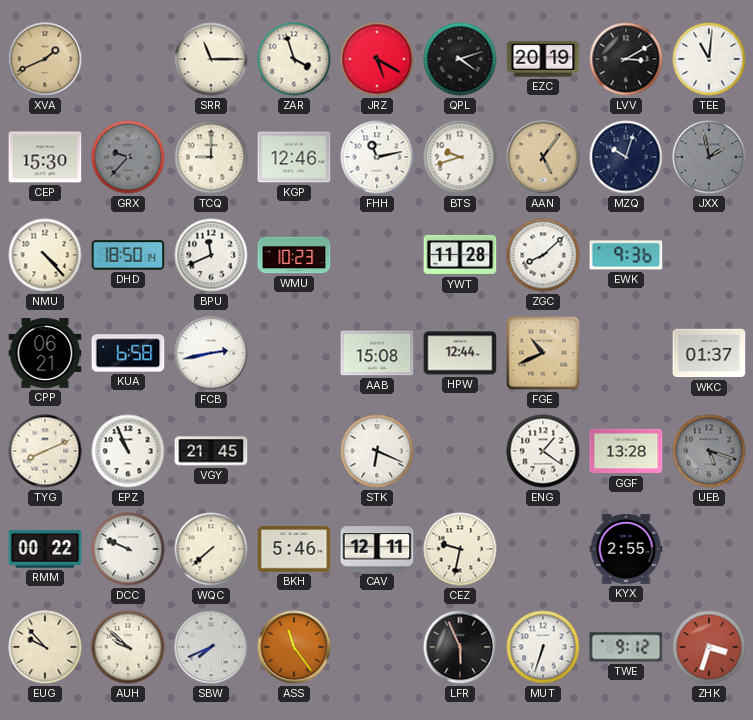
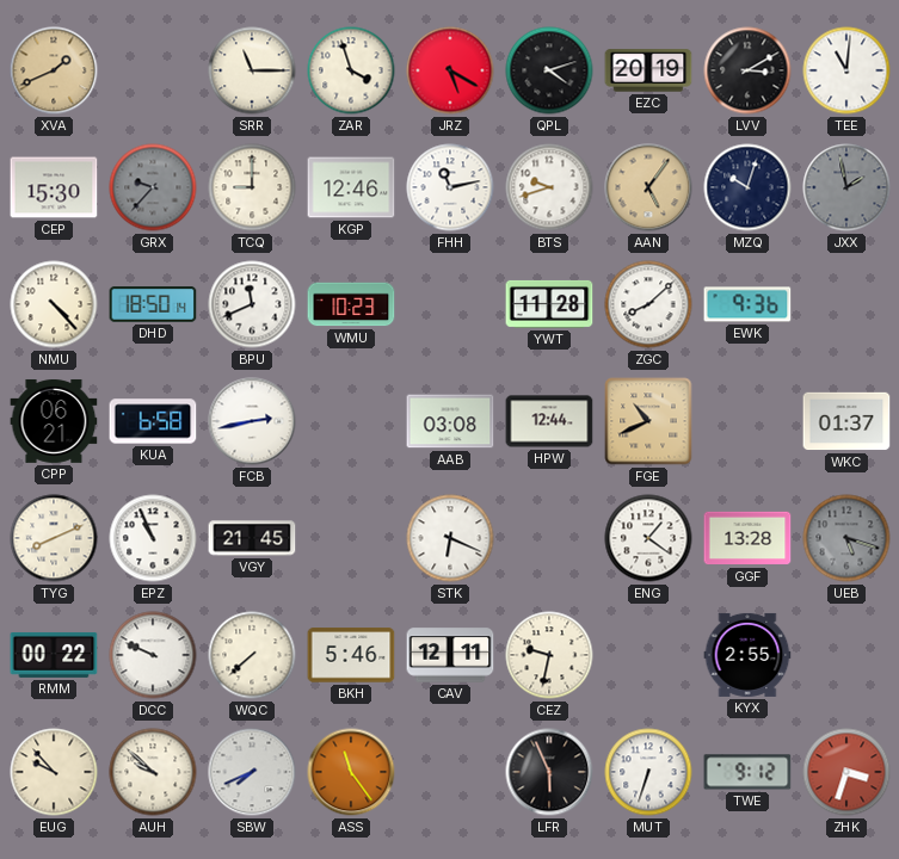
AAB: 15:08 -> 03:08
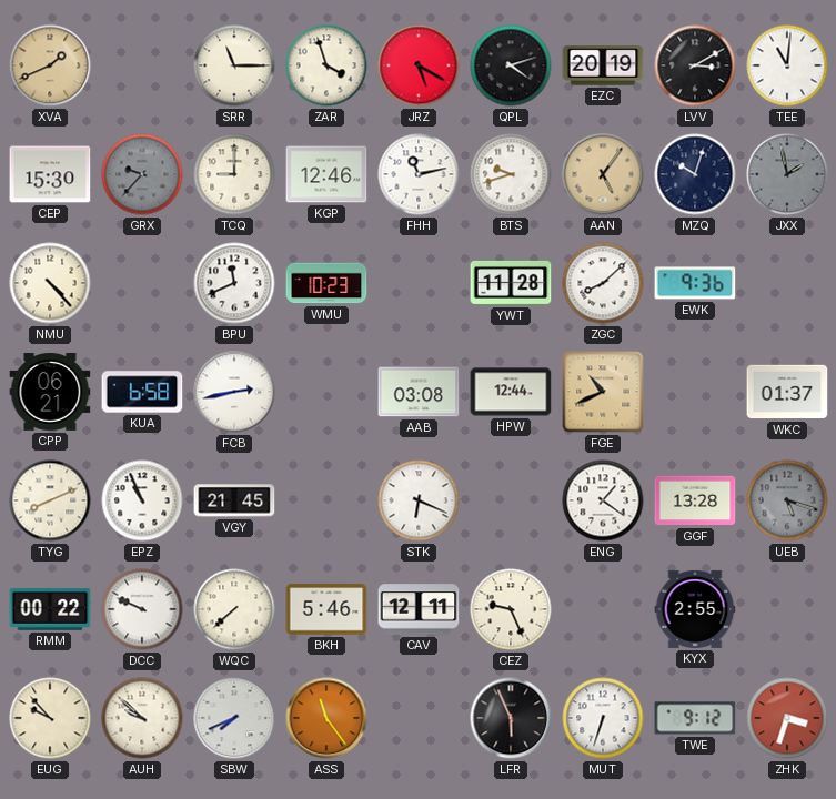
DHD: 18:50 -> none
CEZ: 9:32 -> 9:26
